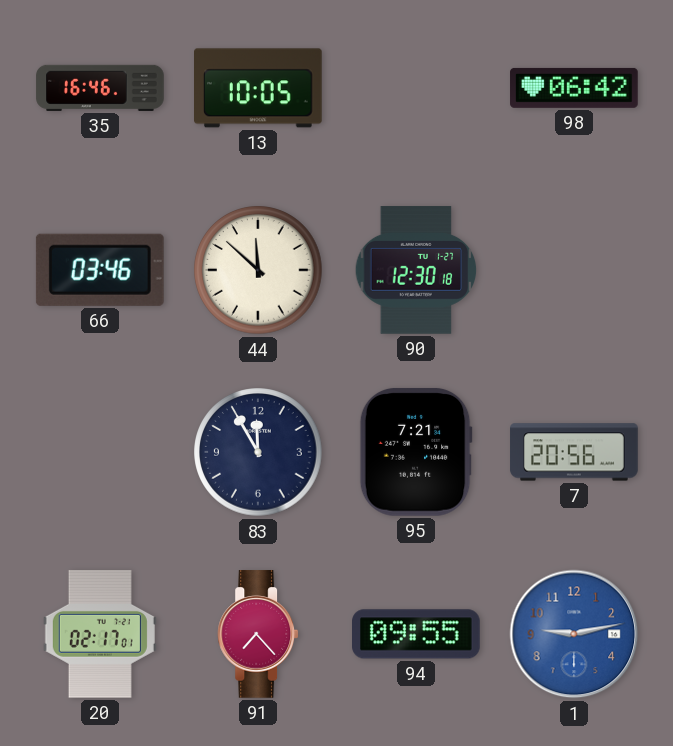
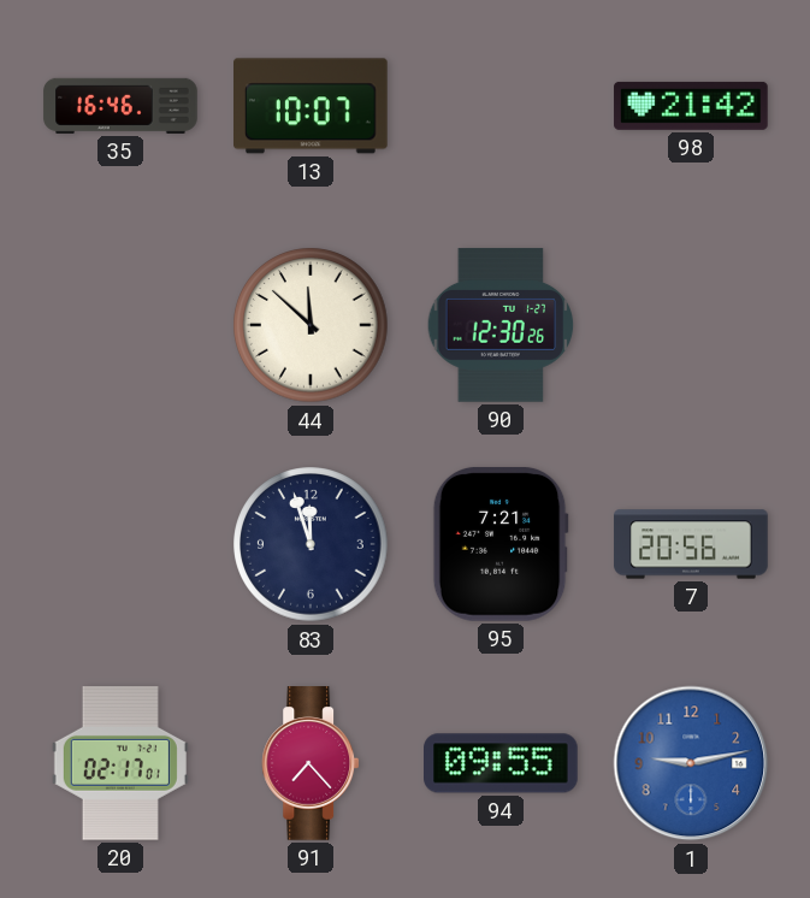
13: 10:05 -> 10:07
98: 06:42 -> 21:42
66: 03:46 -> none
90: 12:30:18 -> 12:30:26
83: 11:55 -> 11:57
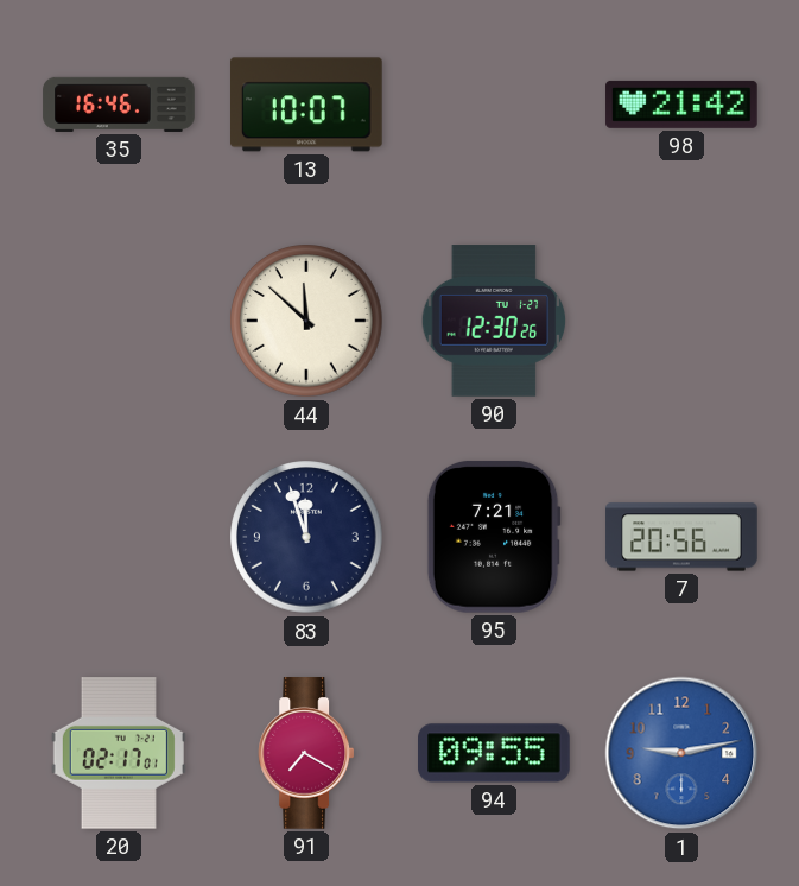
91: 7:23 -> 7:20
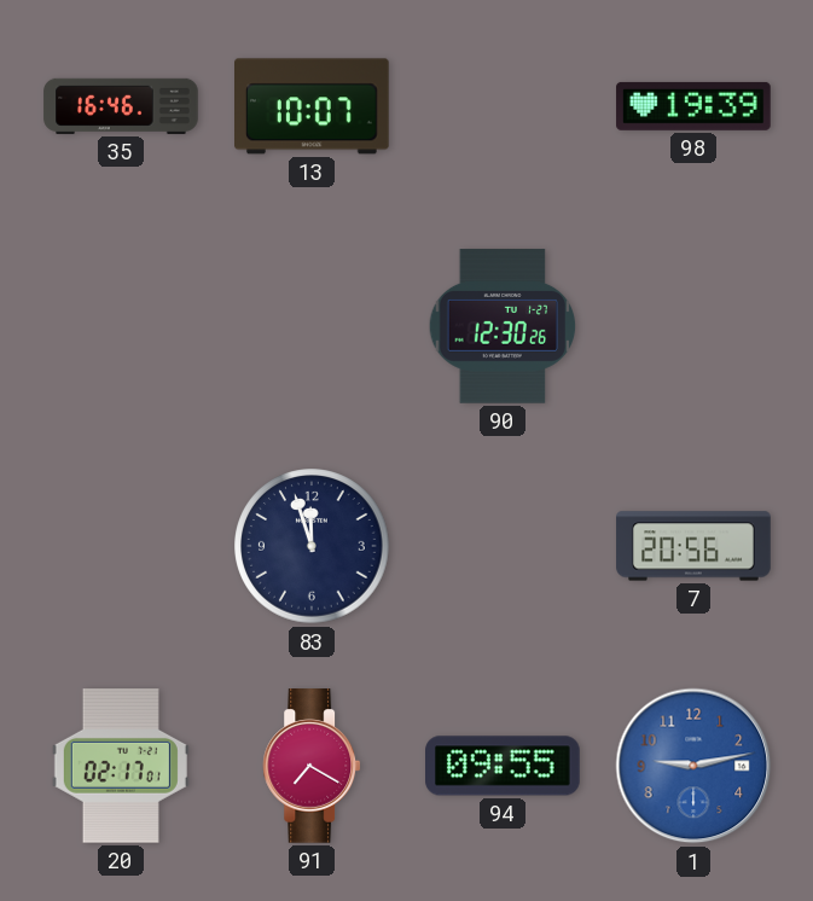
98: 21:42 -> 19:39
44: 11:52 -> none
95: 7:21 -> none
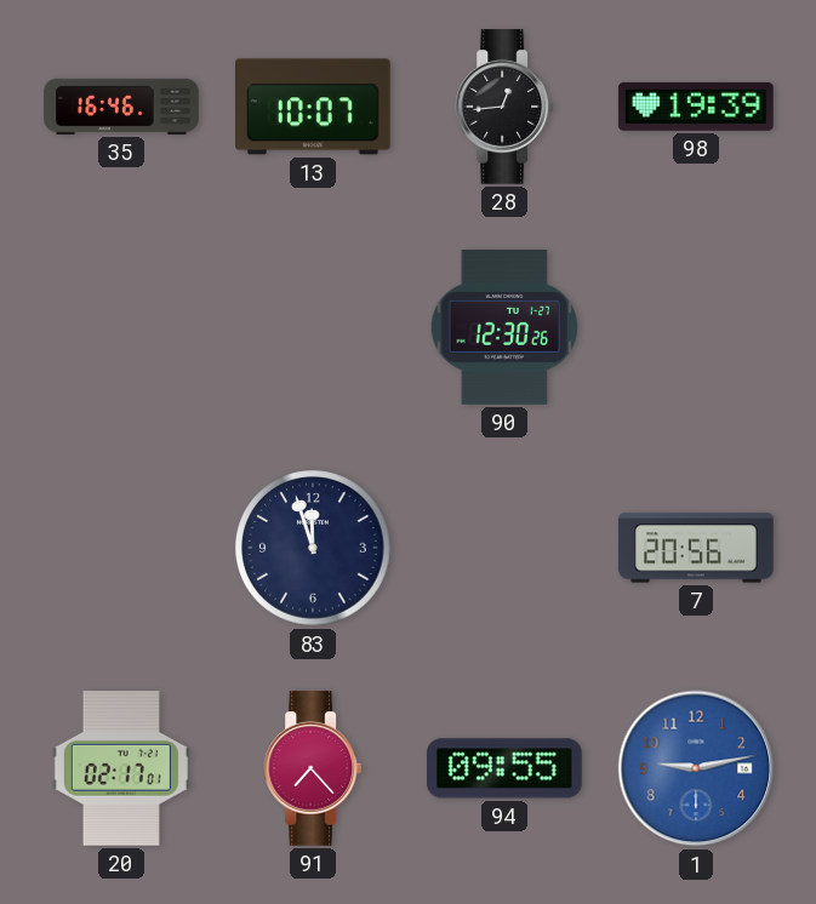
28: none -> 12:44
91: 7:20 -> 7:23
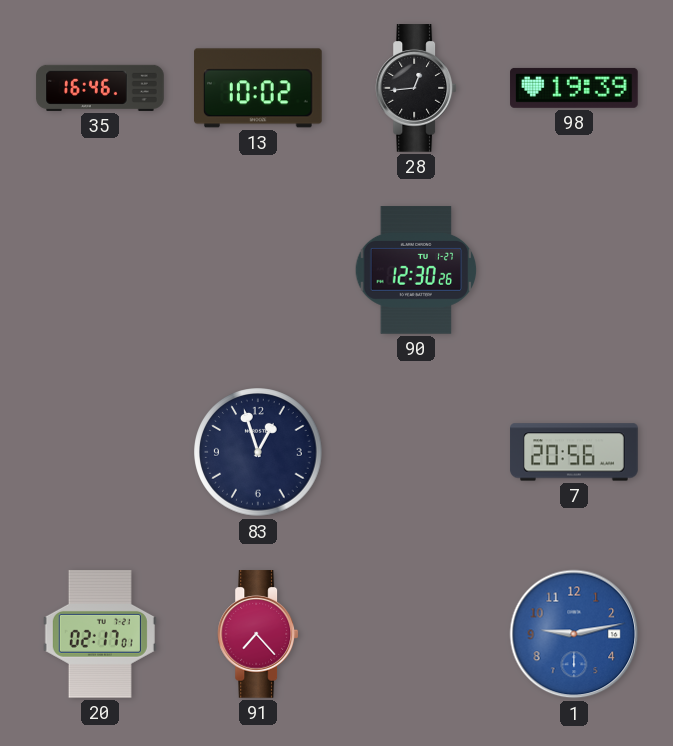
13: 10:07 -> 10:02
83: 11:57 -> 12:57
94: 09:55 -> none
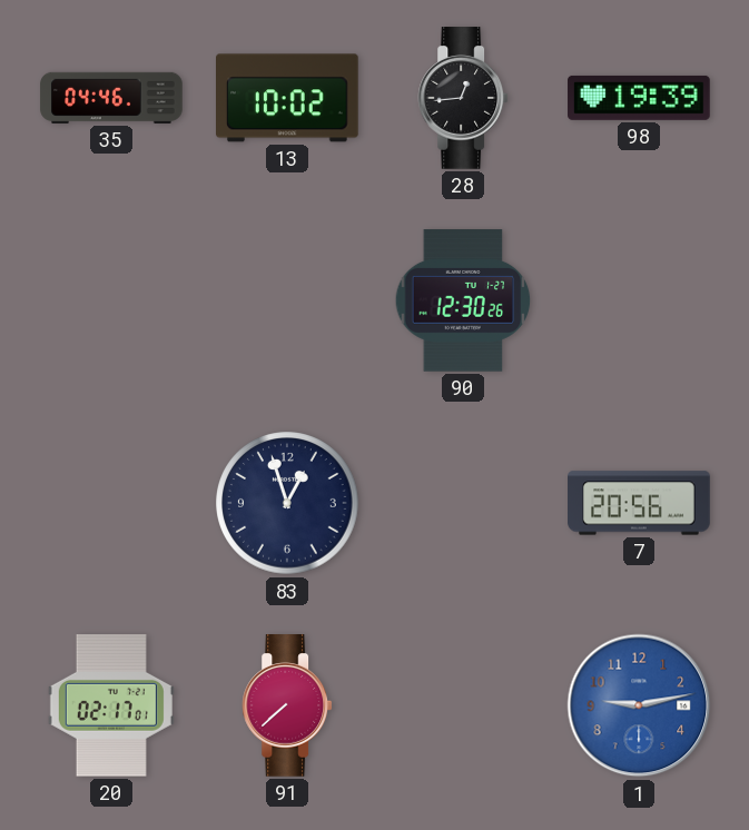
35: 16:46 -> 04:46
91: 7:23 -> 7:38
